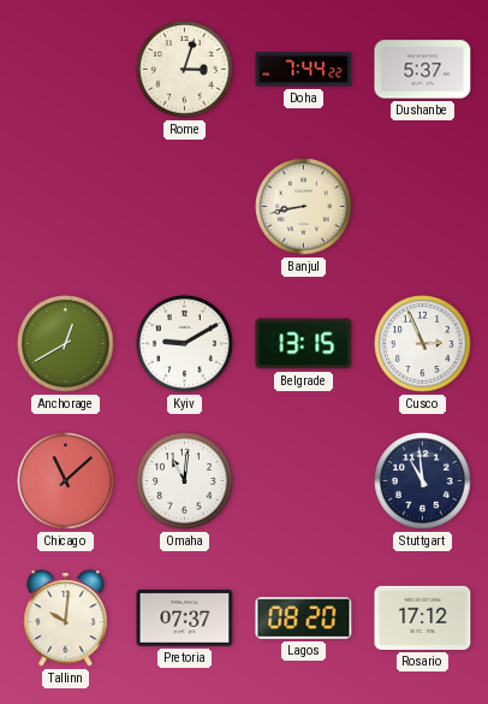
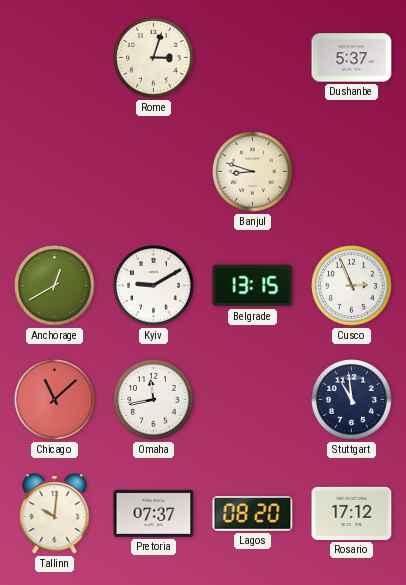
Doha: 7:44 -> none
Banjul: 8:43 -> 8:48
Omaha: 11:01 -> 11:43
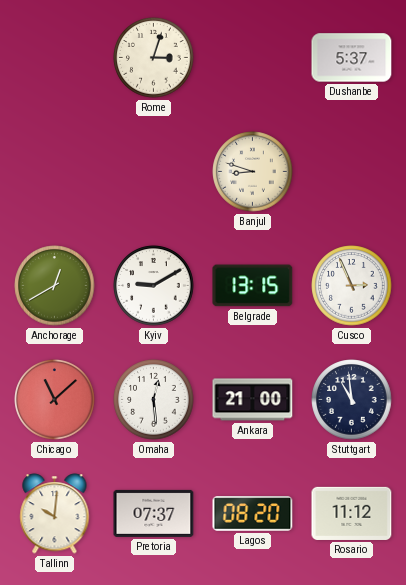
Omaha: 11:43 -> 12:29
Ankara: none -> 21:00
Rosario: 17:12 -> 11:12
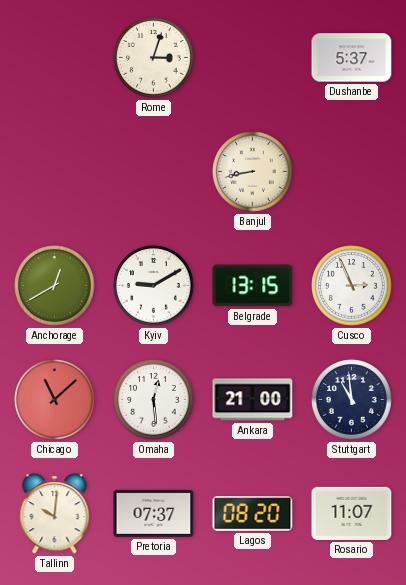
Banjul: 8:48 -> 8:43
Rosario: 11:12 -> 11:07
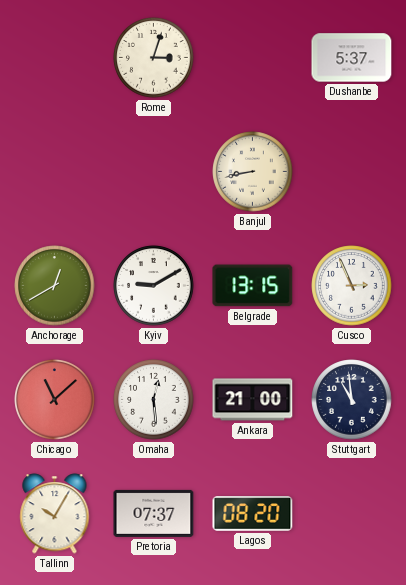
Tallinn: 10:01 -> 10:05
Rosario: 11:07 -> none
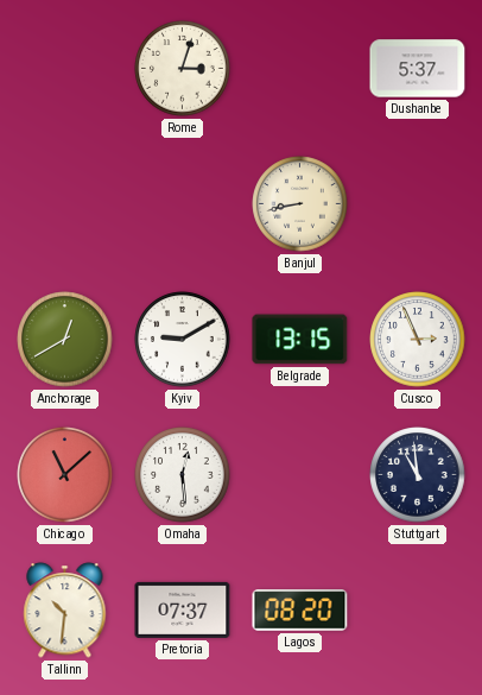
Ankara: 21:00 -> none
Tallinn: 10:05 -> 10:31
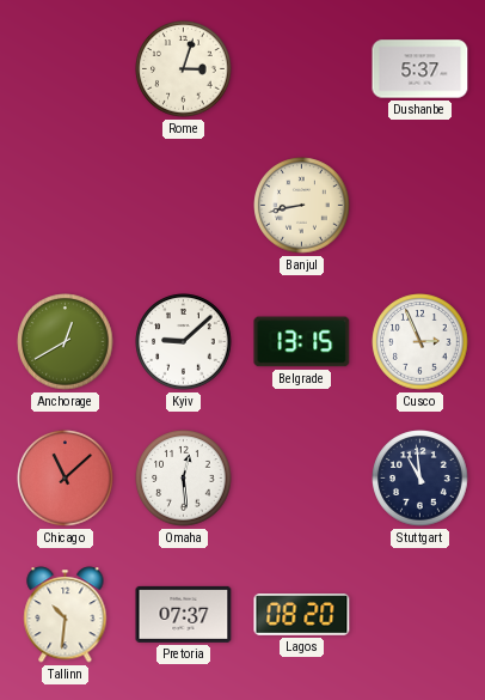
Kyiv: 9:10 -> 9:08
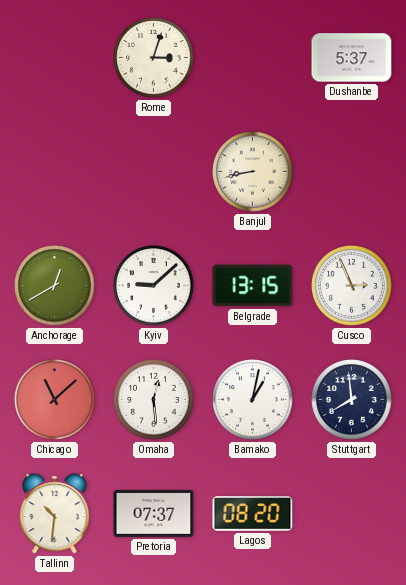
Bamako: none -> 1:02
Stuttgart: 10:59 -> 7:59
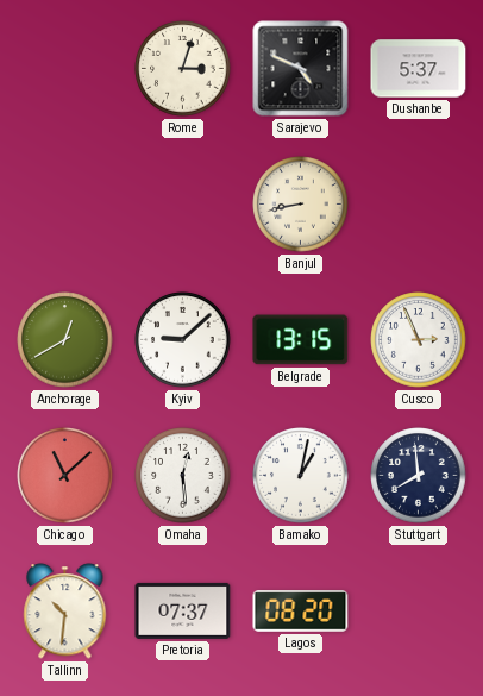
Sarajevo: none -> 4:49
